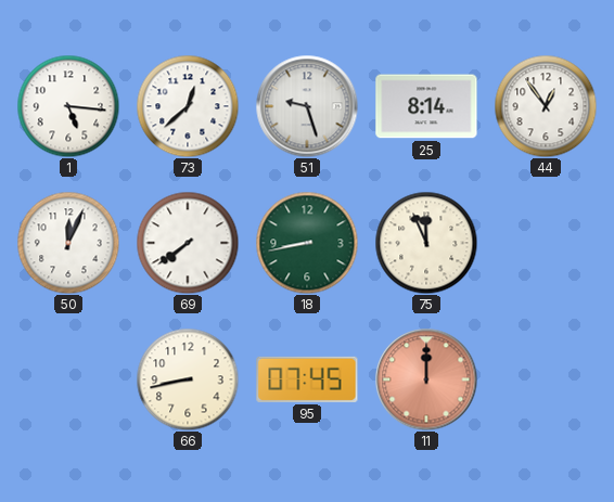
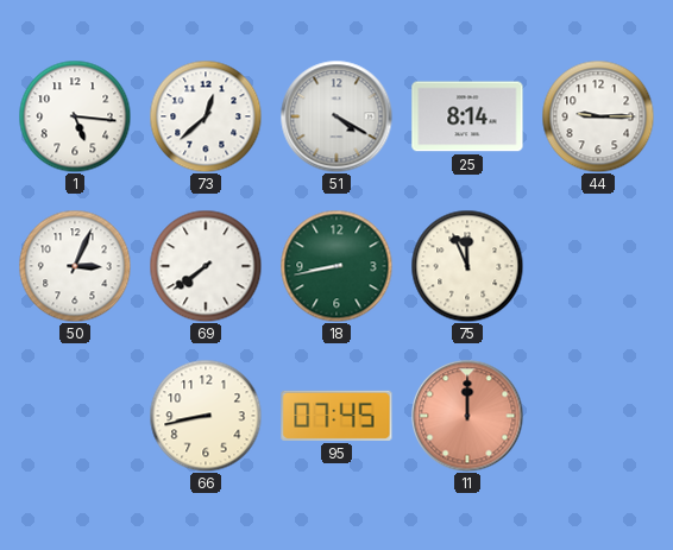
51: 9:27 -> 4:20
44: 12:54 -> 9:15
50: 12:04 -> 3:04
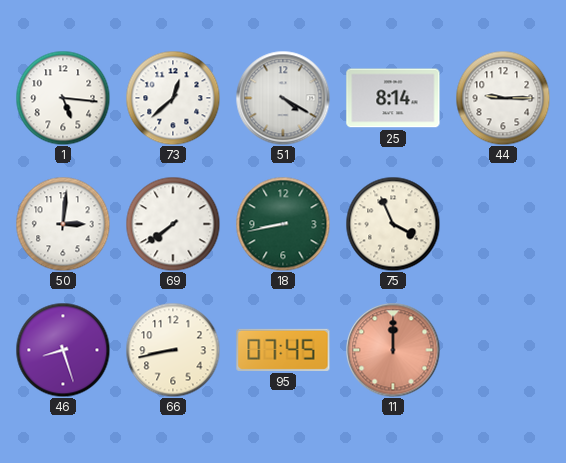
50: 3:04 -> 3:01
75: 11:56 -> 3:56
46: none -> 8:27
